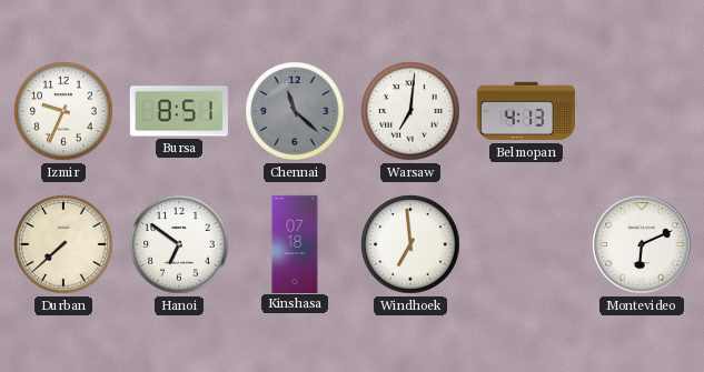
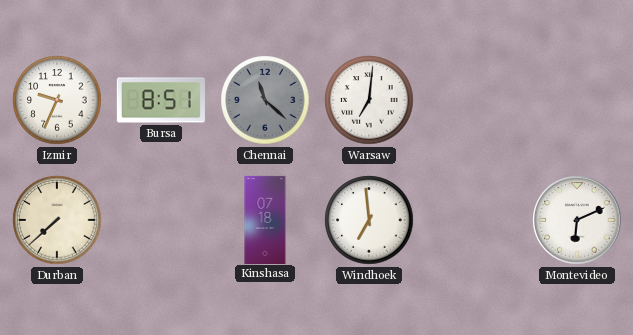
Belmopan: 4:13 -> none
Hanoi: 6:51 -> none
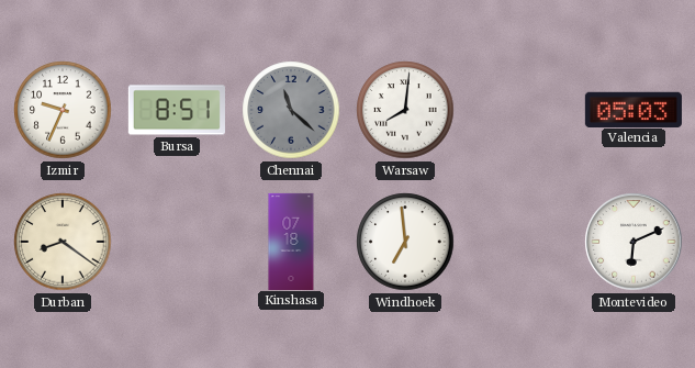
Warsaw: 7:01 -> 8:01
Valencia: none -> 05:03
Durban: 7:38 -> 8:21
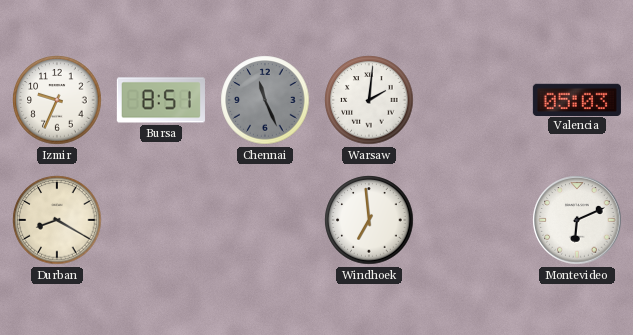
Chennai: 11:22 -> 11:26
Warsaw: 8:01 -> 2:01
Durban: 8:21 -> 8:20
Kinshasa: 07:18 -> none
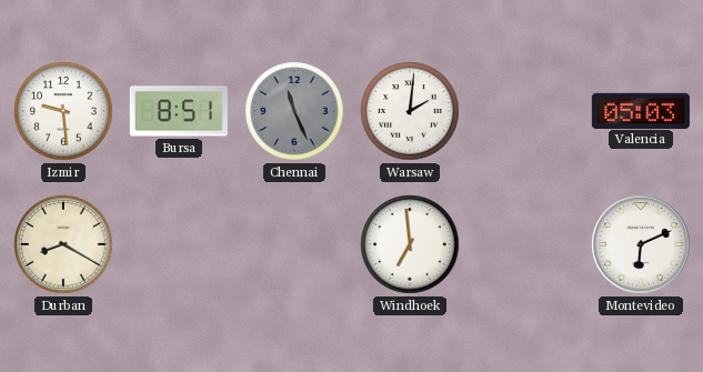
Izmir: 9:34 -> 9:29
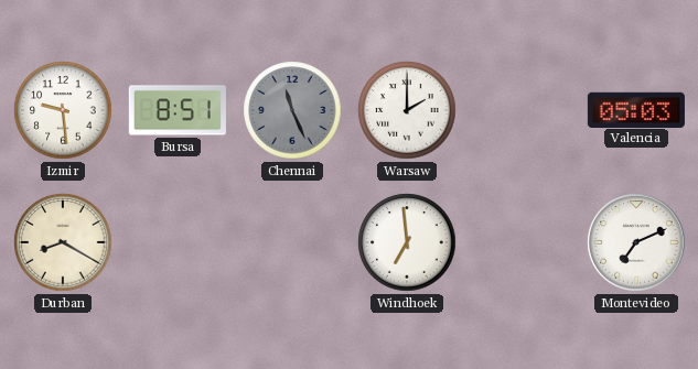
Warsaw: 2:01 -> 2:00
Montevideo: 6:11 -> 7:11
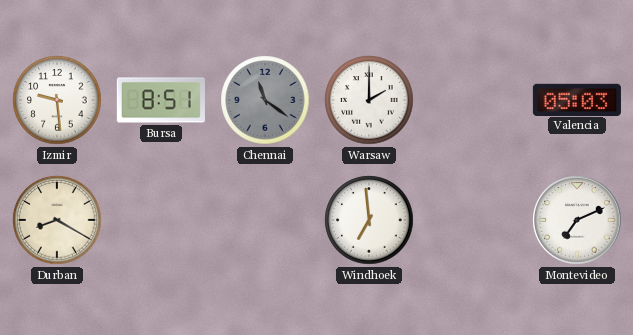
Chennai: 11:26 -> 11:21
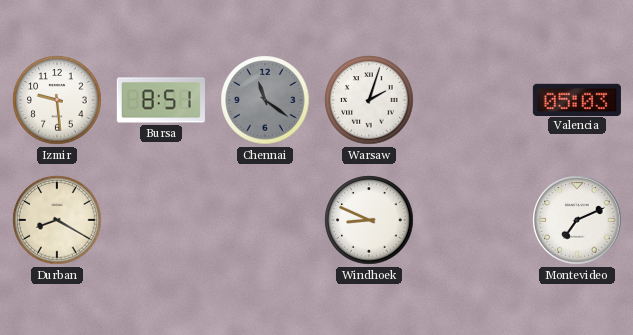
Warsaw: 2:00 -> 2:03
Windhoek: 6:59 -> 8:49
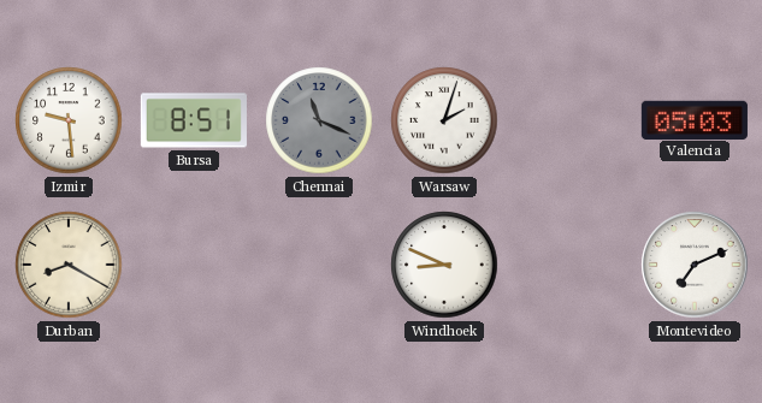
Chennai: 11:21 -> 11:19
